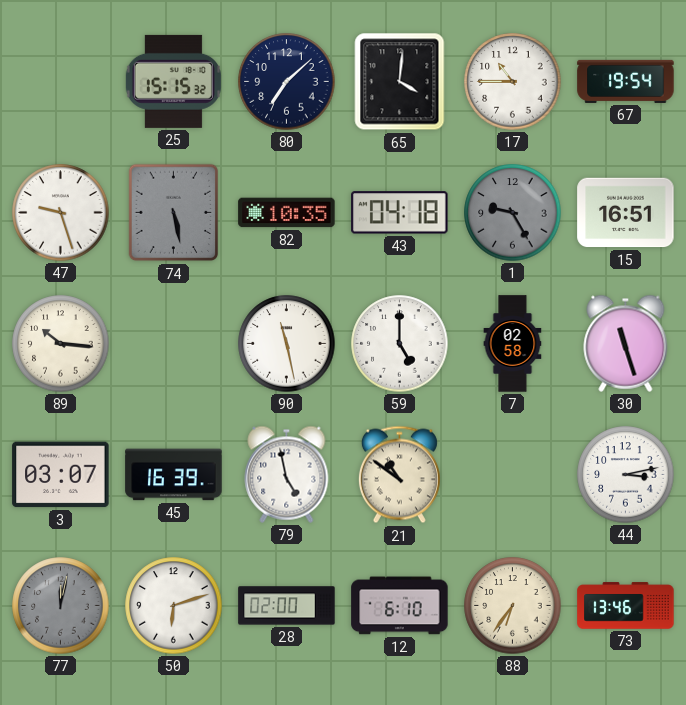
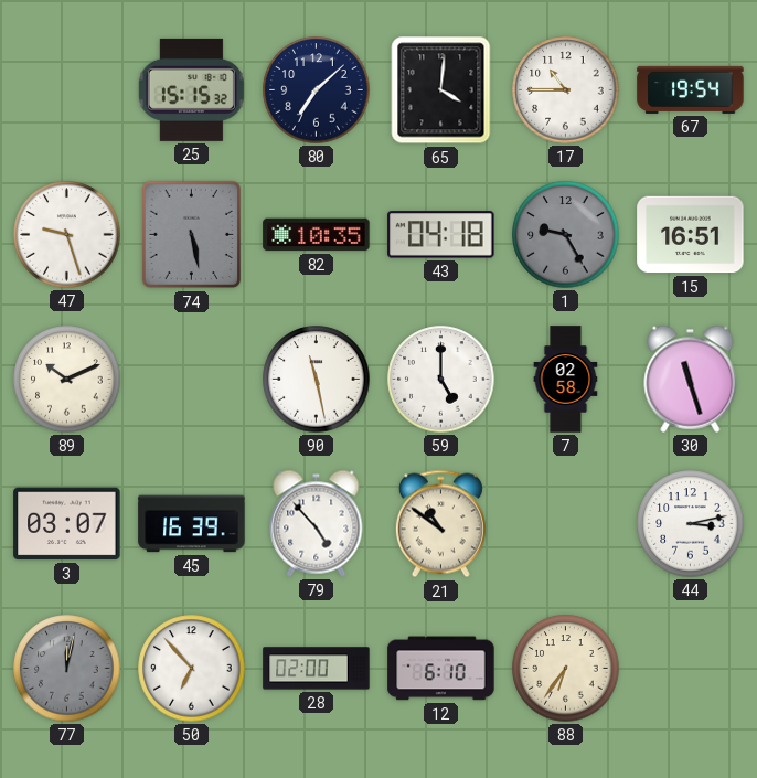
89: 10:16 -> 10:11
79: 4:58 -> 4:53
50: 6:12 -> 6:53
73: 13:46 -> none
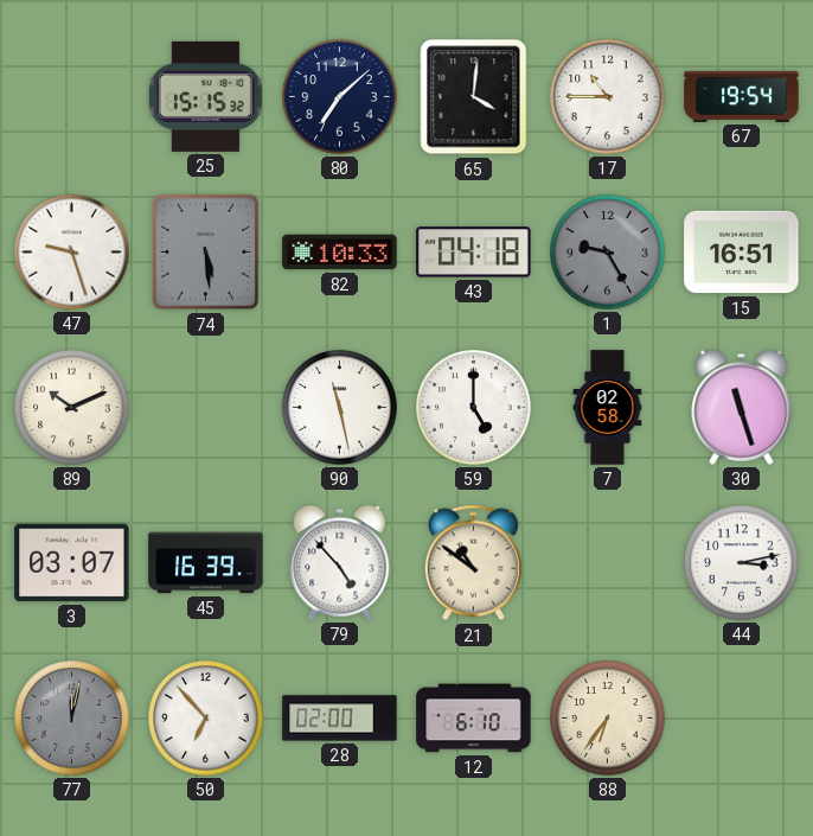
74: 5:28 -> 5:29
82: 10:35 -> 10:33
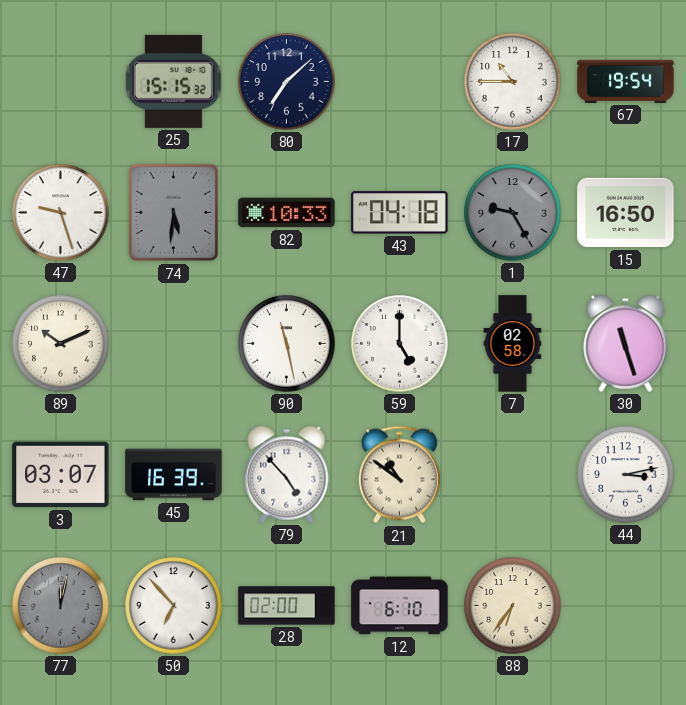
65: 4:01 -> none
74: 5:29 -> 5:31
15: 16:51 -> 16:50
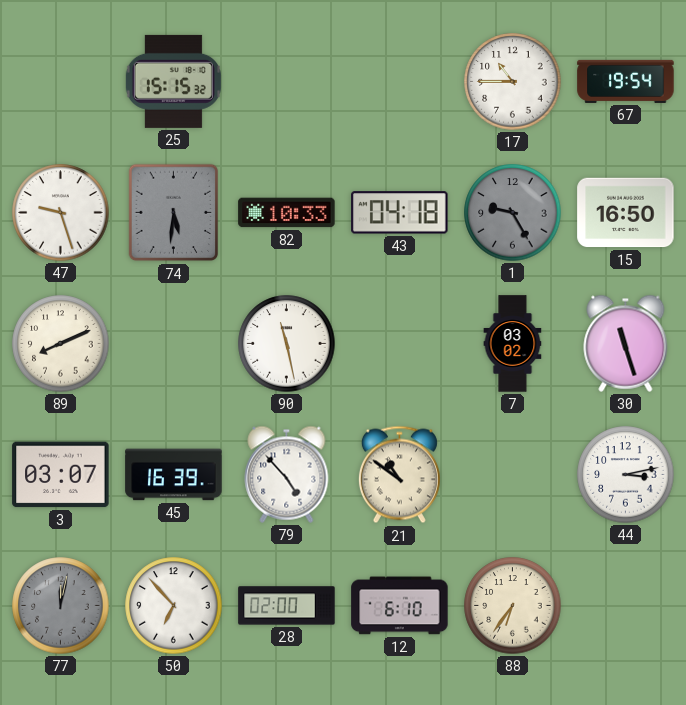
80: 7:08 -> none
89: 10:11 -> 8:11
59: 5:00 -> none
7: 02:58 -> 03:02
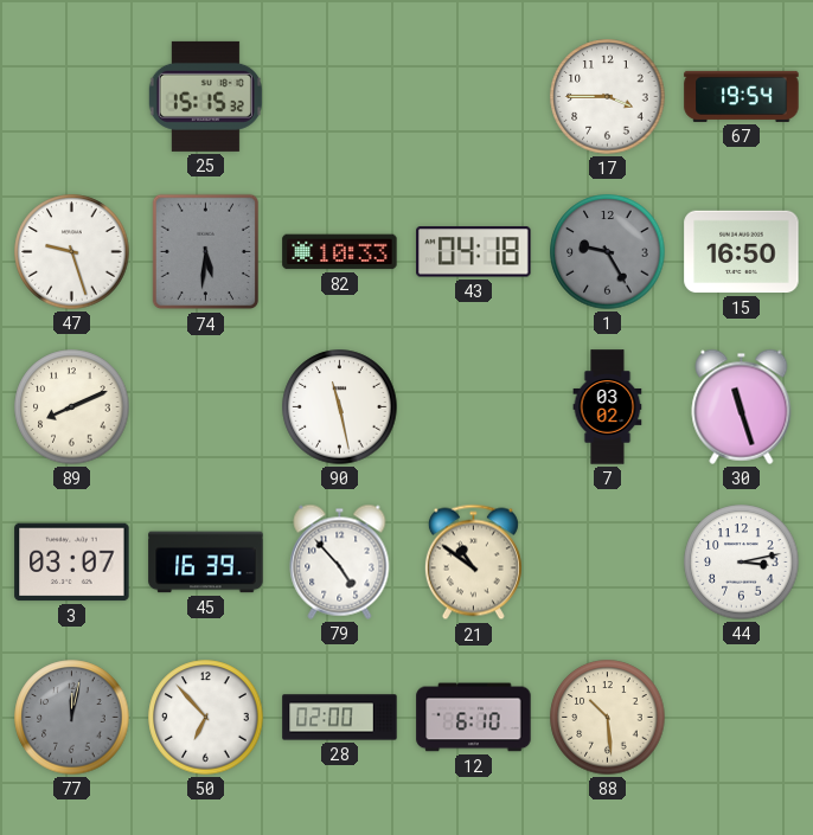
17: 10:45 -> 3:45
88: 6:36 -> 10:29
